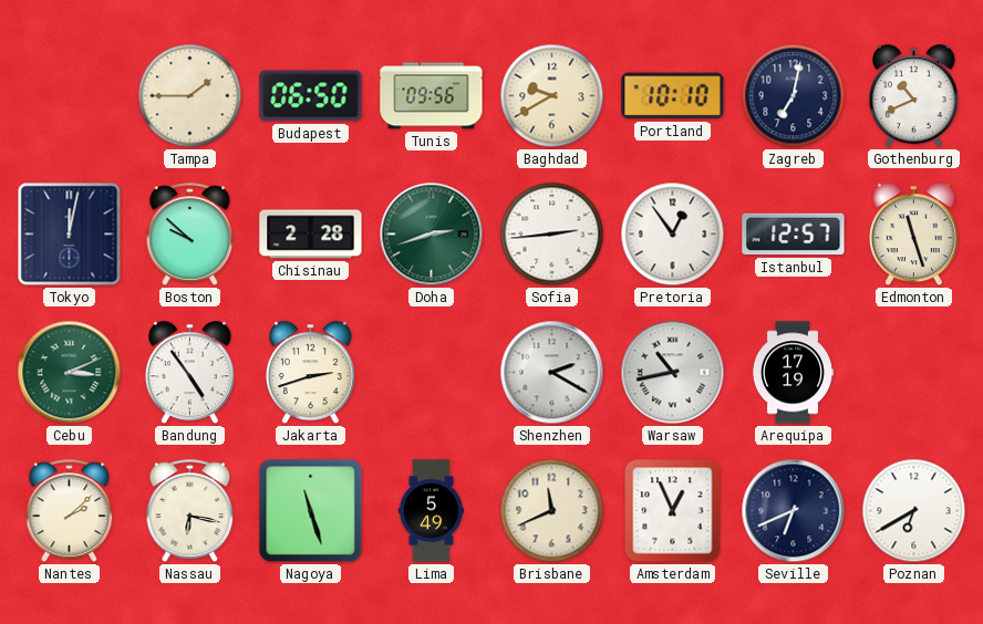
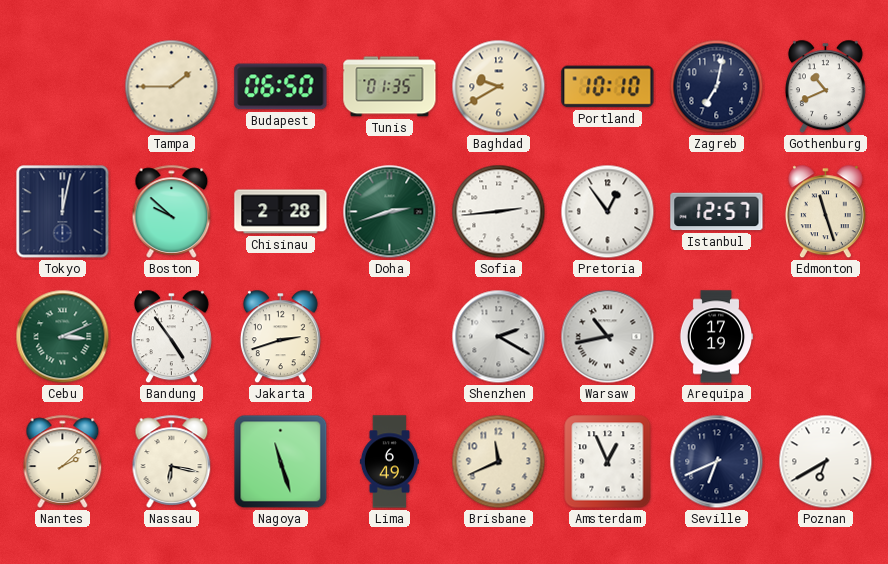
Tunis: 09:56 -> 01:35
Lima: 5:49 -> 6:49
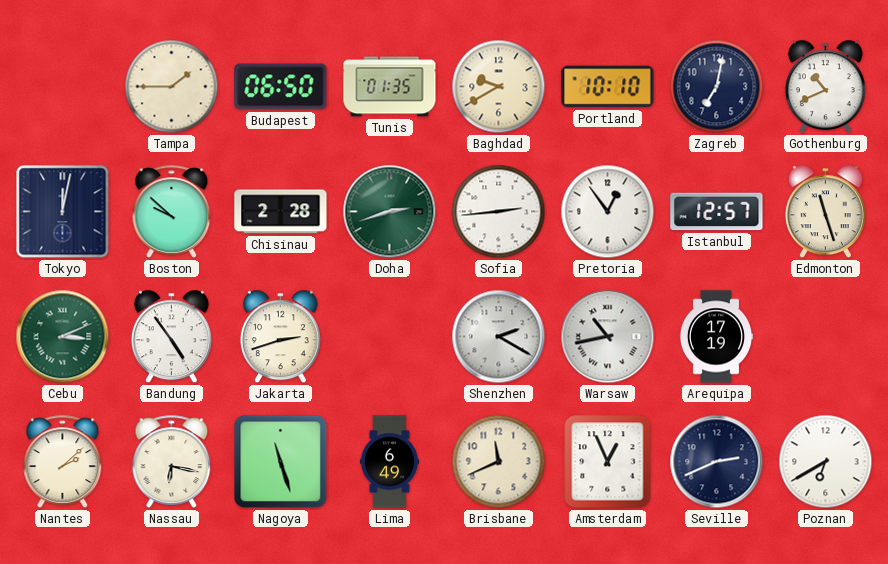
Seville: 6:41 -> 2:41
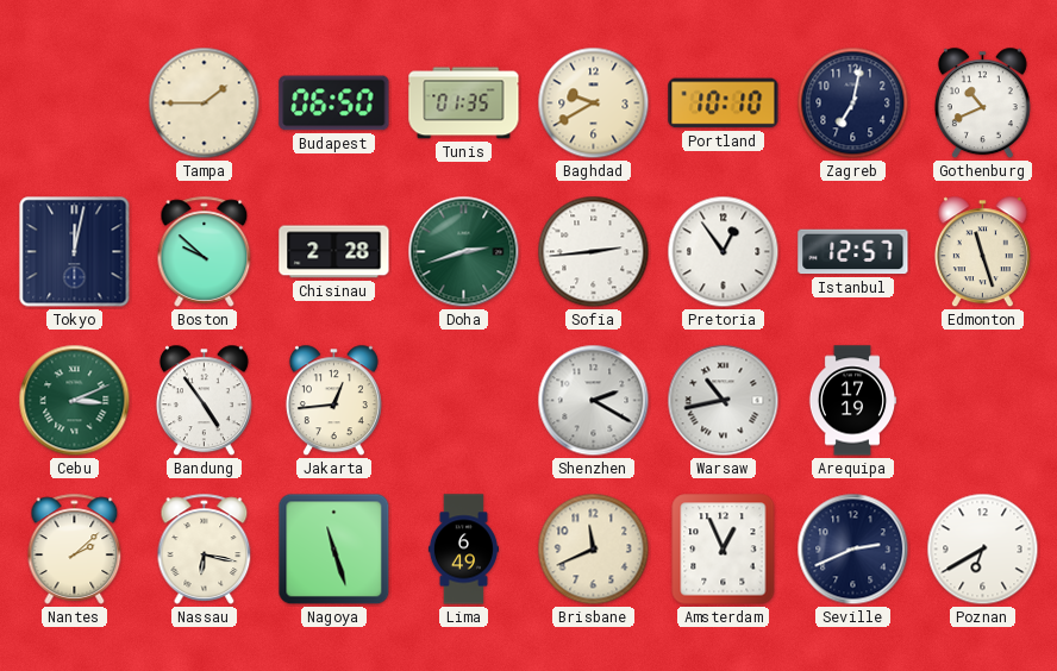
Jakarta: 2:42 -> 12:44
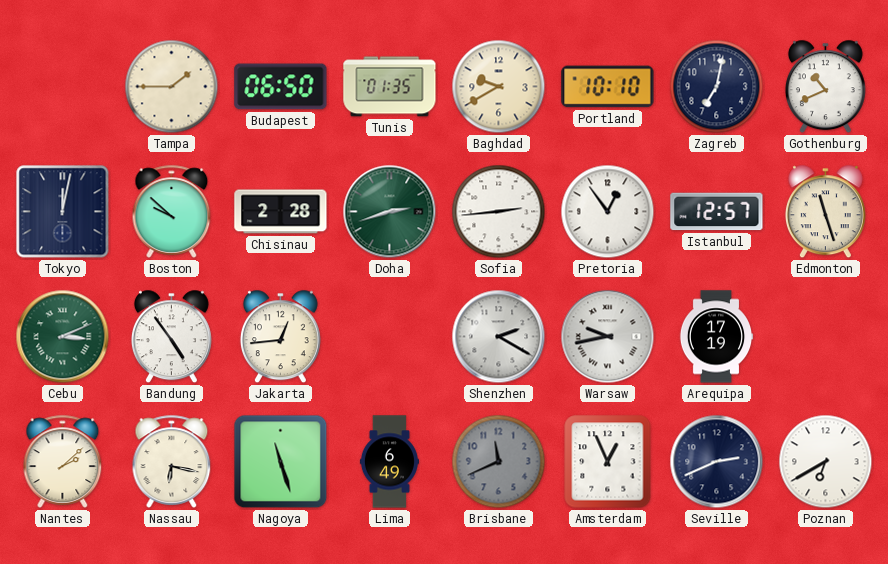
Warsaw: 10:43 -> 9:43
Brisbane dial: cream -> grey
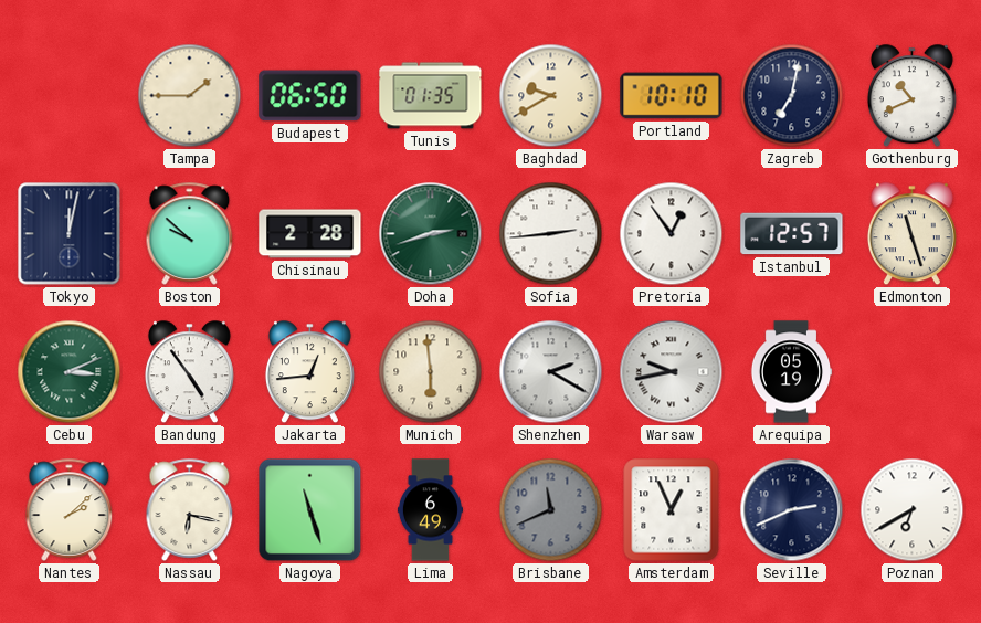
Munich: none -> 5:59
Arequipa: 17:19 -> 05:19
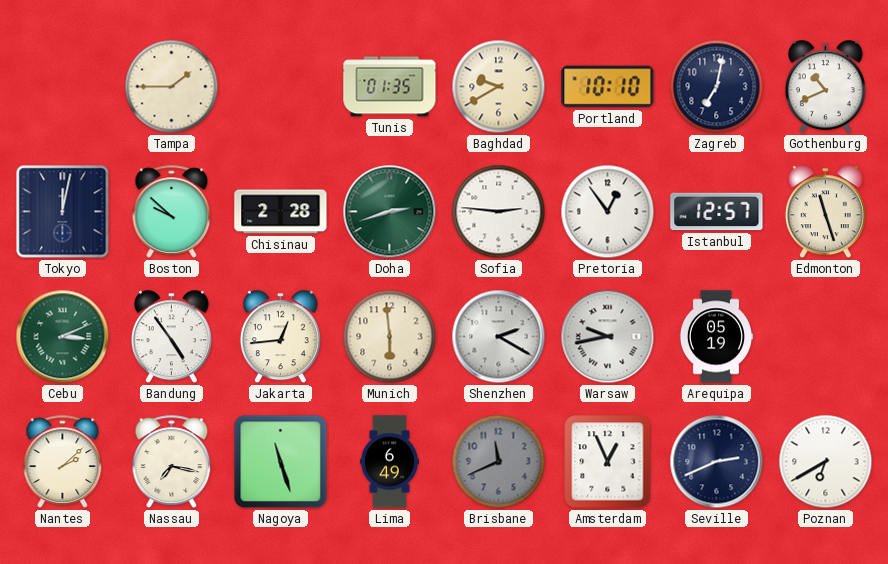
Budapest: 06:50 -> none
Sofia: 2:44 -> 2:46
Nassau: 6:17 -> 7:17
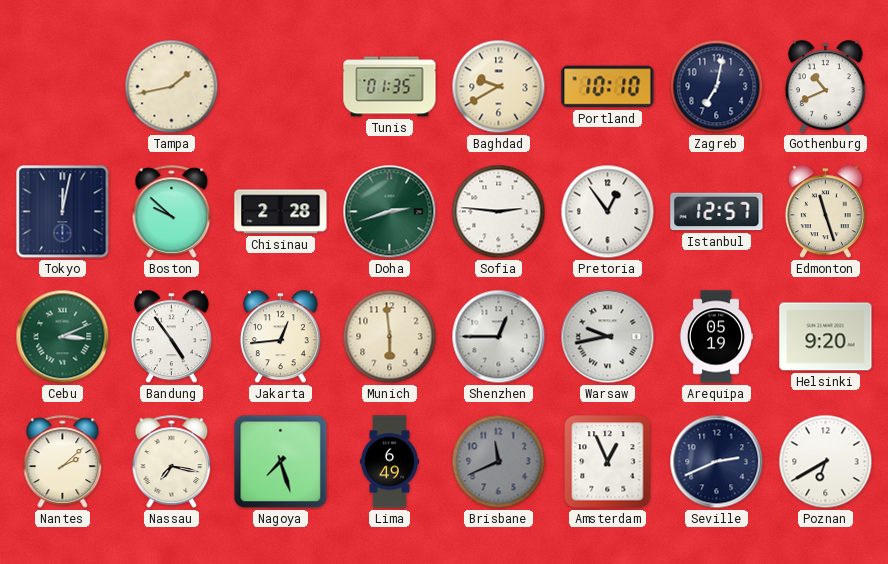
Tampa: 1:45 -> 1:43
Shenzhen: 2:20 -> 12:45
Helsinki: none -> 9:20
Nagoya: 11:27 -> 7:27
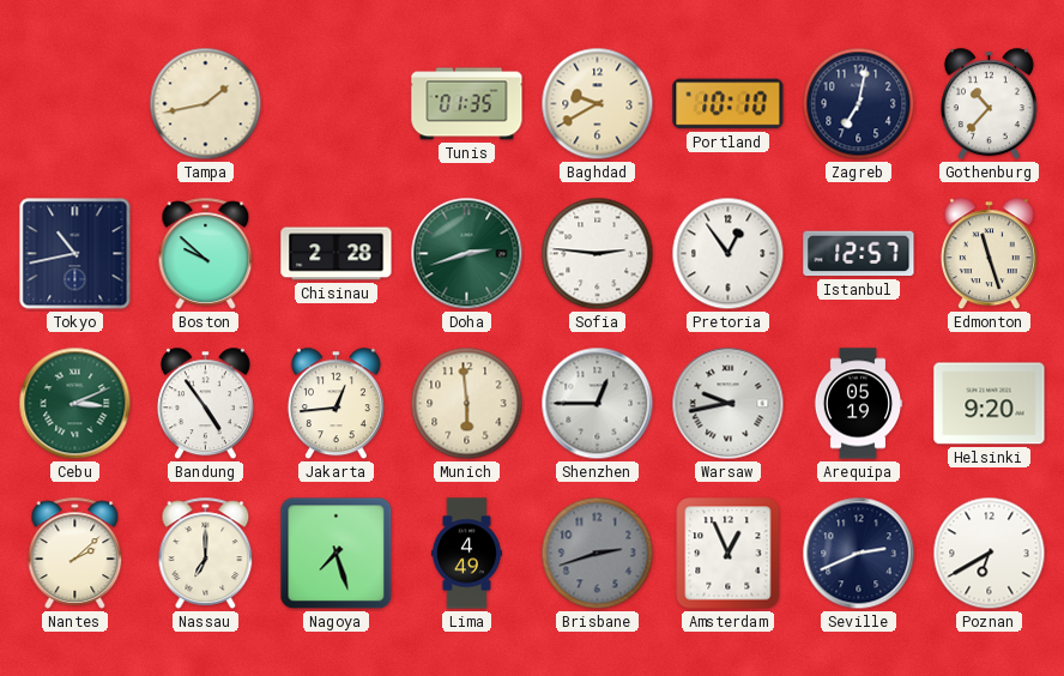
Gothenburg: 10:41 -> 10:37
Tokyo: 12:02 -> 10:43
Nassau: 7:17 -> 7:00
Lima: 6:49 -> 4:49
Brisbane: 11:41 -> 2:42
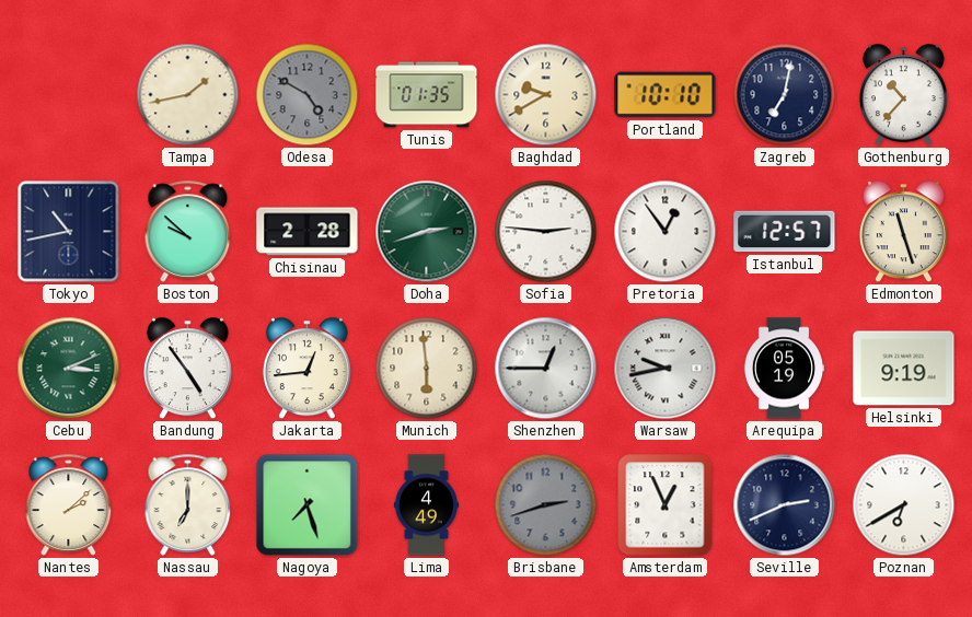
Odesa: none -> 4:50
Helsinki: 9:20 -> 9:19
